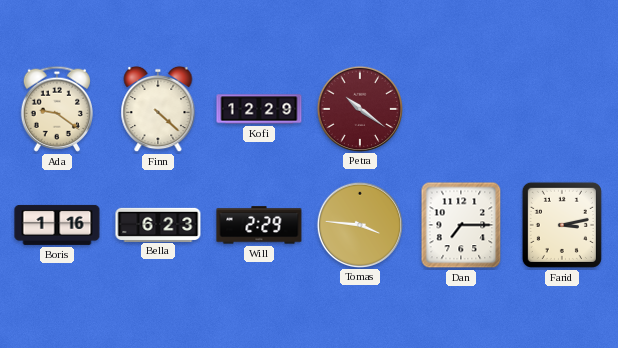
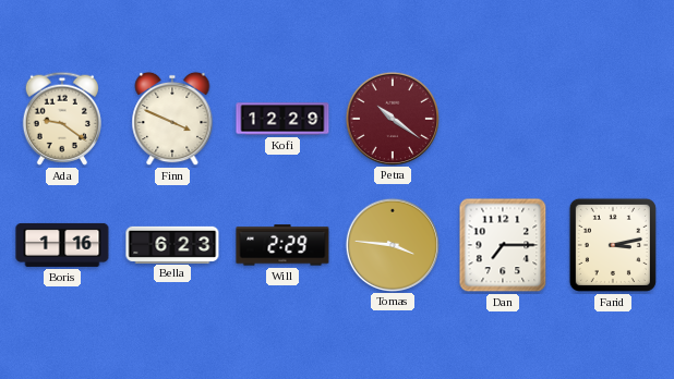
Finn: 4:22 -> 3:49
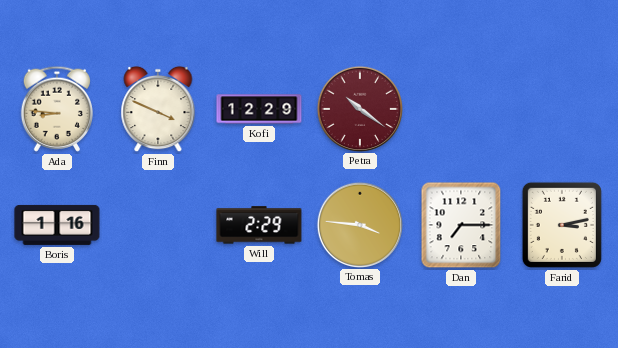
Ada: 9:21 -> 8:46
Bella: 6:23 -> none
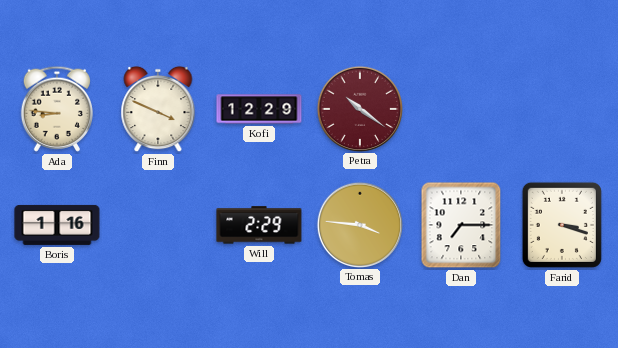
Farid: 3:13 -> 3:18
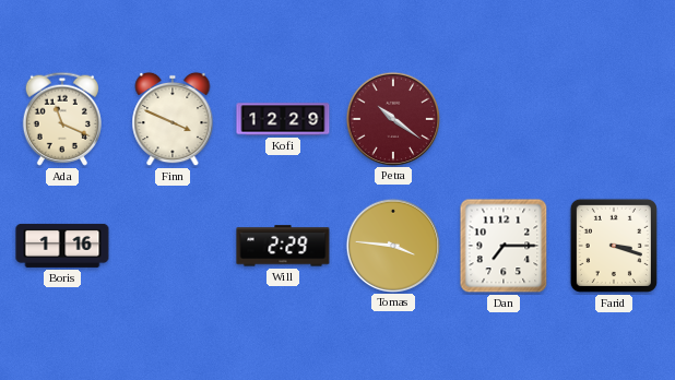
Ada: 8:46 -> 11:19
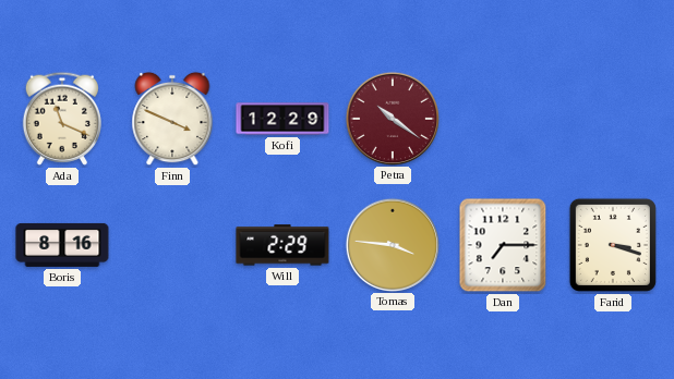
Boris: 1:16 -> 8:16
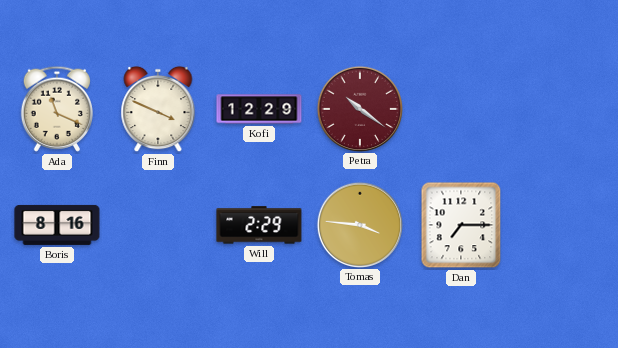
Farid: 3:18 -> none
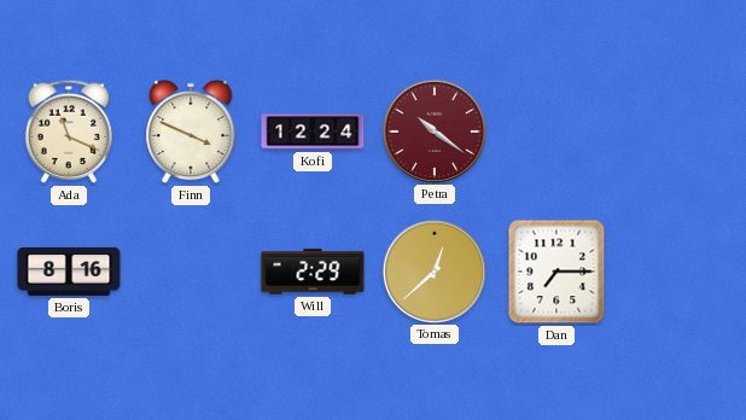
Kofi: 12:29 -> 12:24
Tomas: 3:46 -> 12:38
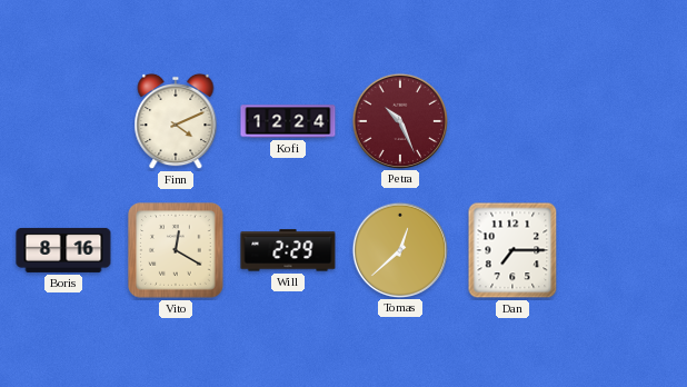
Ada: 11:19 -> none
Finn: 3:49 -> 4:11
Petra: 10:21 -> 10:26
Vito: none -> 12:20
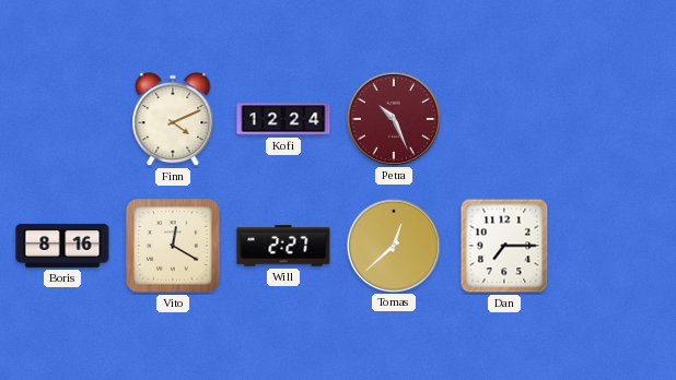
Will: 2:29 -> 2:27
